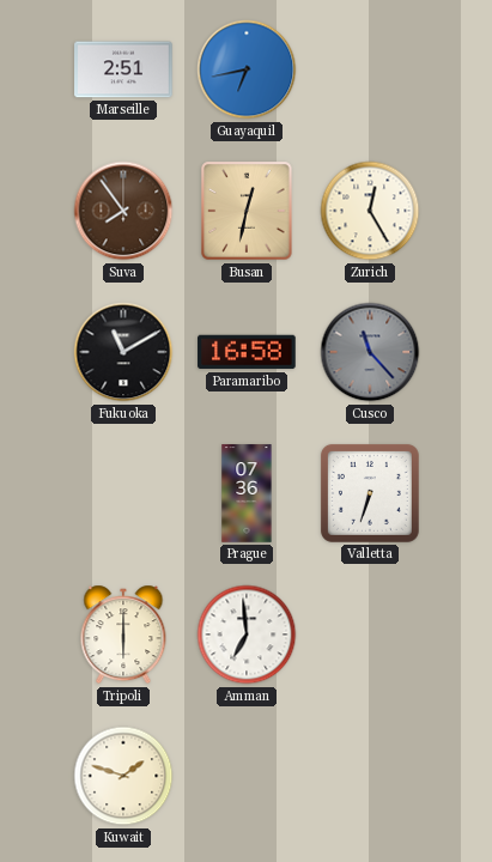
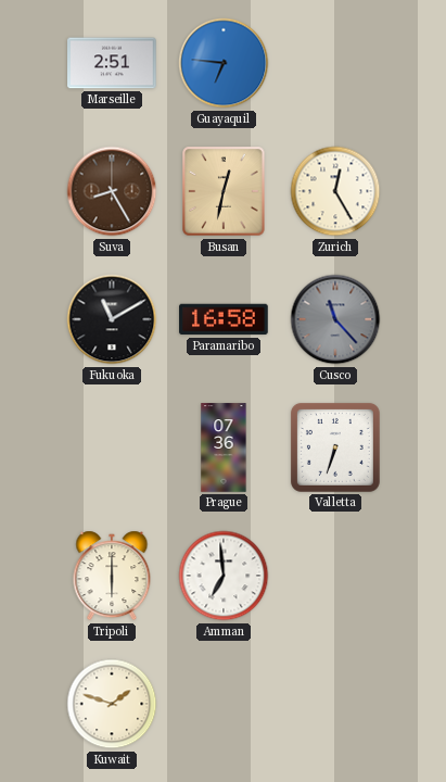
Guayaquil: 6:43 -> 6:46
Suva: 7:54 -> 8:25
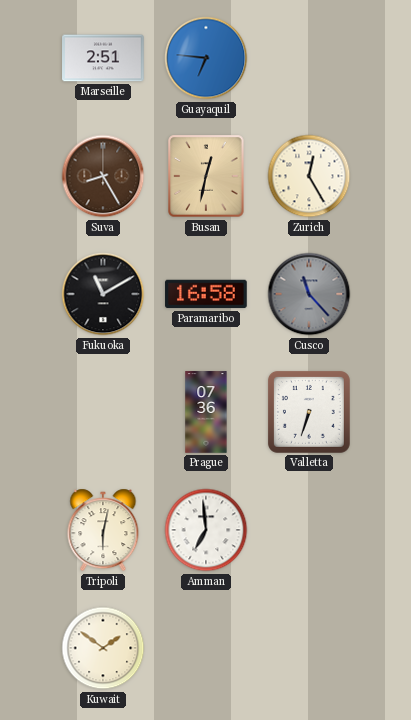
Tripoli: 6:00 -> 6:02
Kuwait: 1:48 -> 1:51
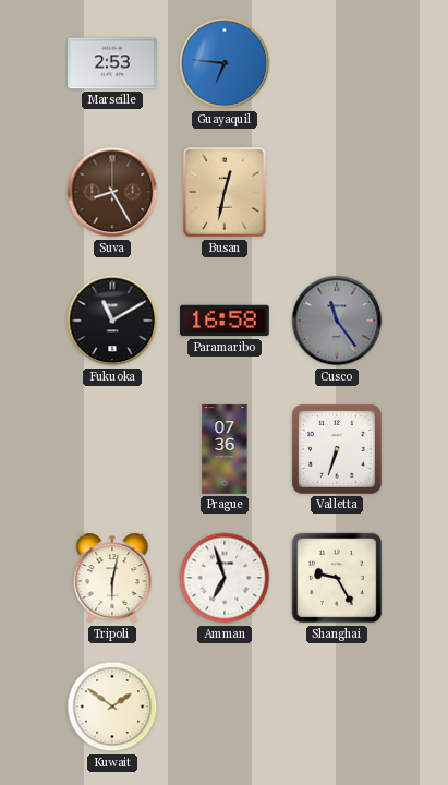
Marseille: 2:51 -> 2:53
Zurich: 12:25 -> none
Cusco: 11:23 -> 11:24
Amman: 6:59 -> 6:57
Shanghai: none -> 9:25
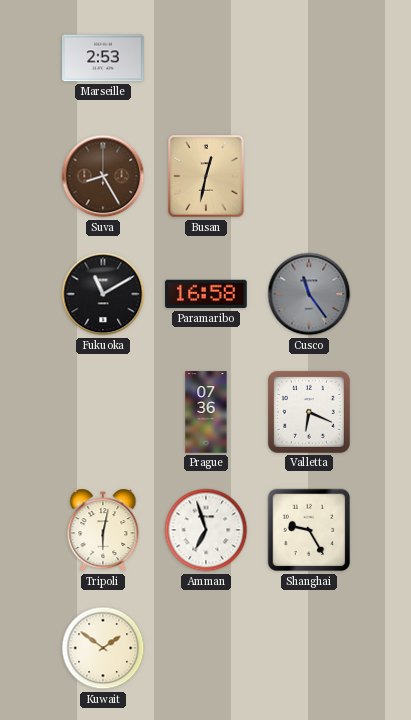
Guayaquil: 6:46 -> none
Valletta: 6:33 -> 6:19
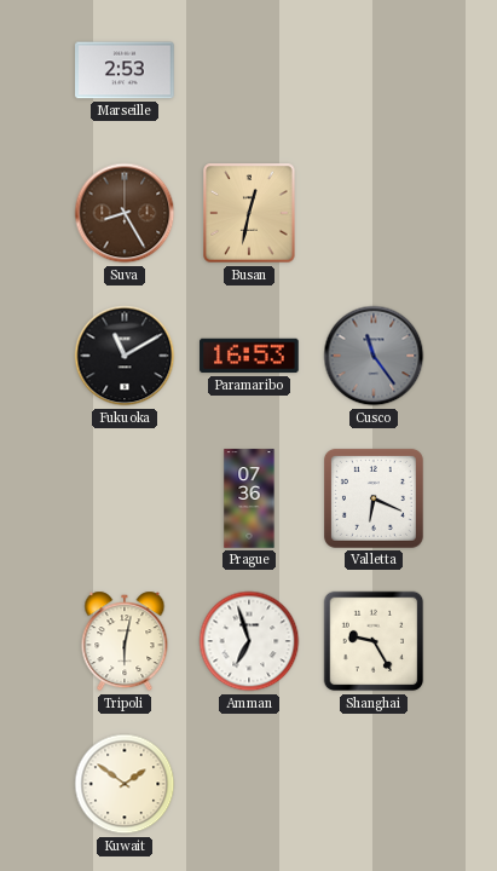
Paramaribo: 16:58 -> 16:53
